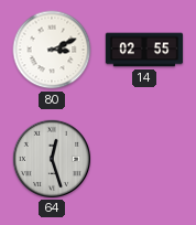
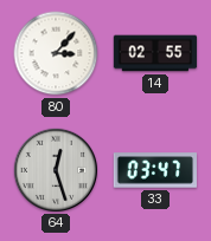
80: 3:11 -> 3:07
33: none -> 03:47
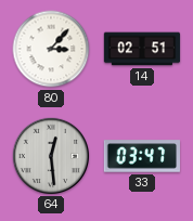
14: 02:55 -> 02:51
64: 12:27 -> 12:29
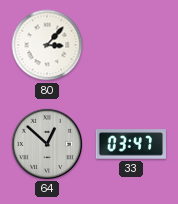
14: 02:51 -> none
64: 12:29 -> 12:52
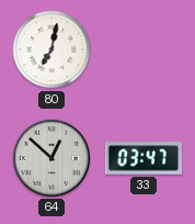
80: 3:07 -> 7:02
